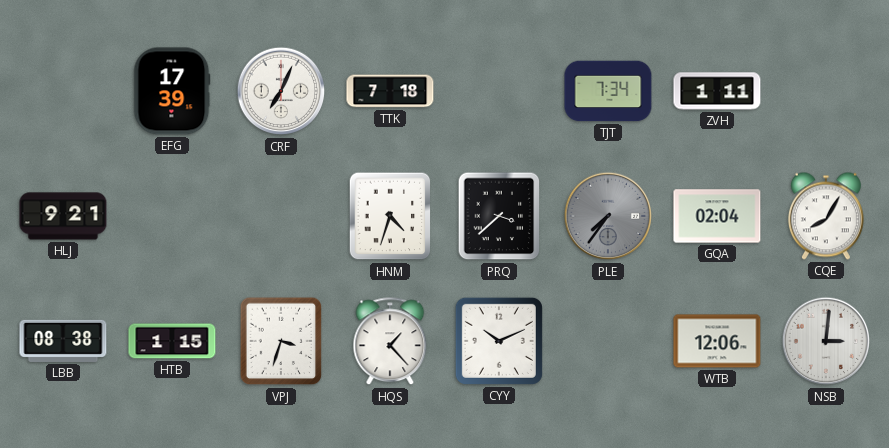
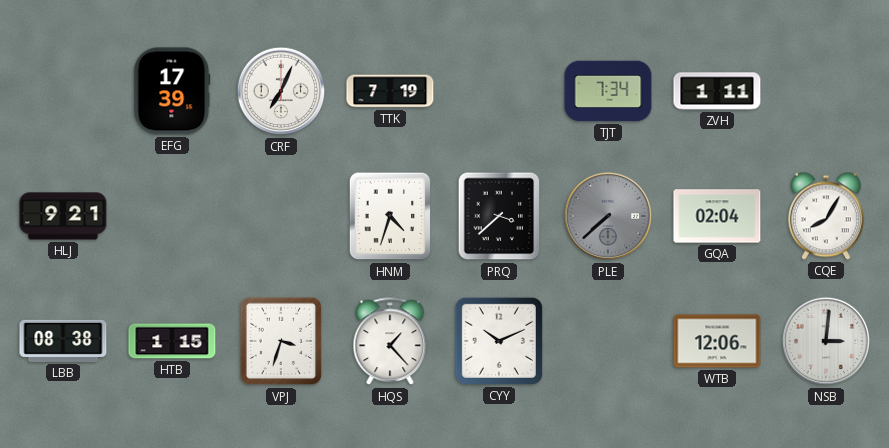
TTK: 7:18 -> 7:19
PLE: 7:36 -> 7:38
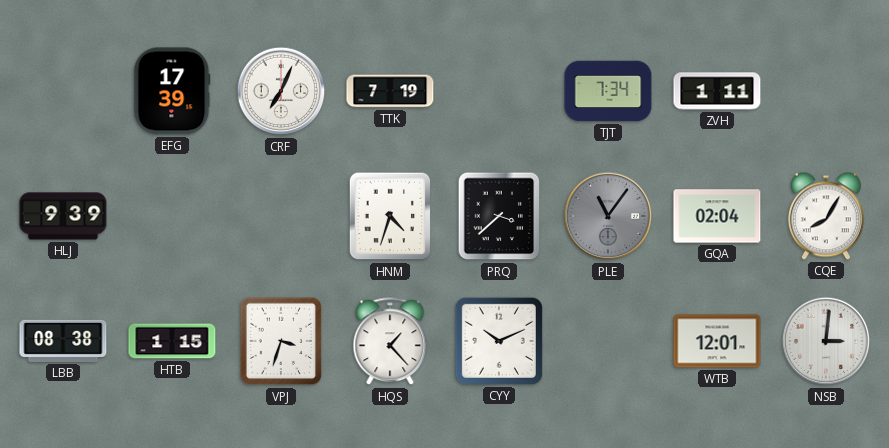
HLJ: 9:21 -> 9:39
PLE: 7:38 -> 11:06
WTB: 12:06 -> 12:01
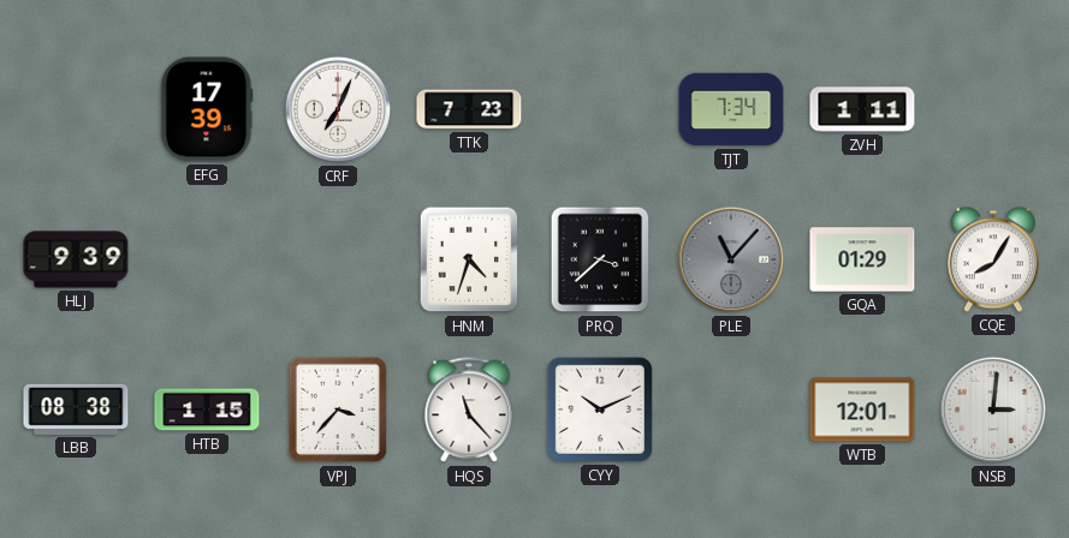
TTK: 7:19 -> 7:23
PLE: 11:06 -> 11:07
GQA: 02:04 -> 01:29
VPJ: 3:33 -> 3:37
HQS: 1:23 -> 11:23
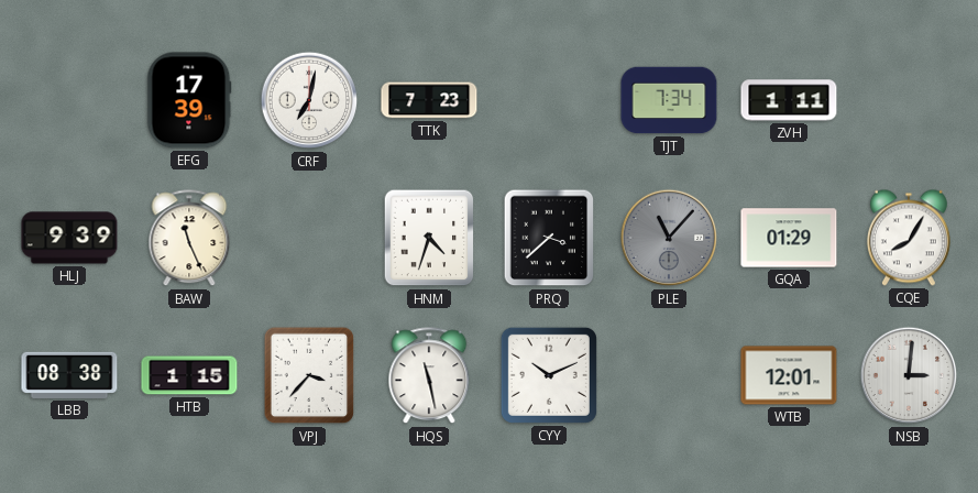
CRF: 7:04 -> 7:02
BAW: none -> 11:26
HQS: 11:23 -> 11:28
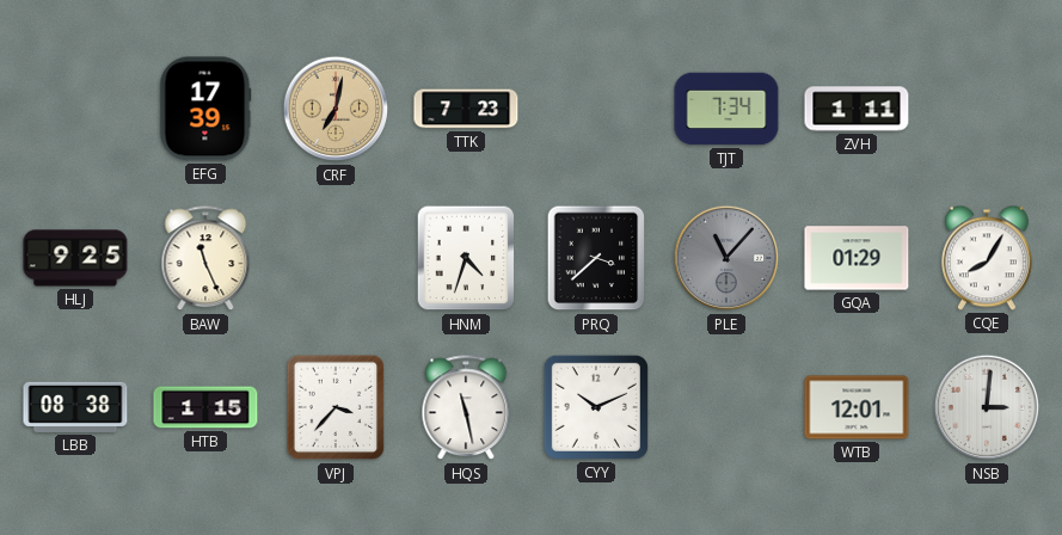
CRF dial: white -> champagne
HLJ: 9:39 -> 9:25
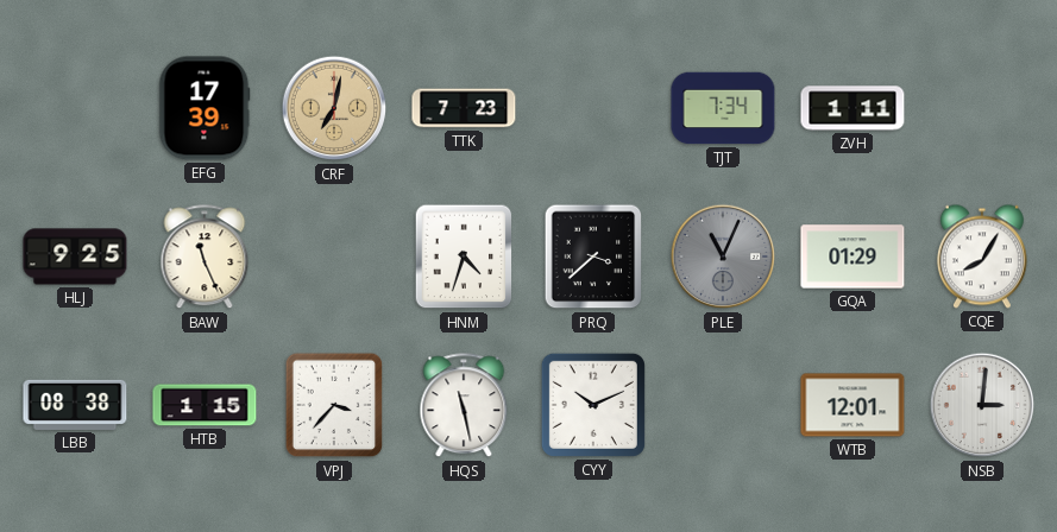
PLE: 11:07 -> 11:04
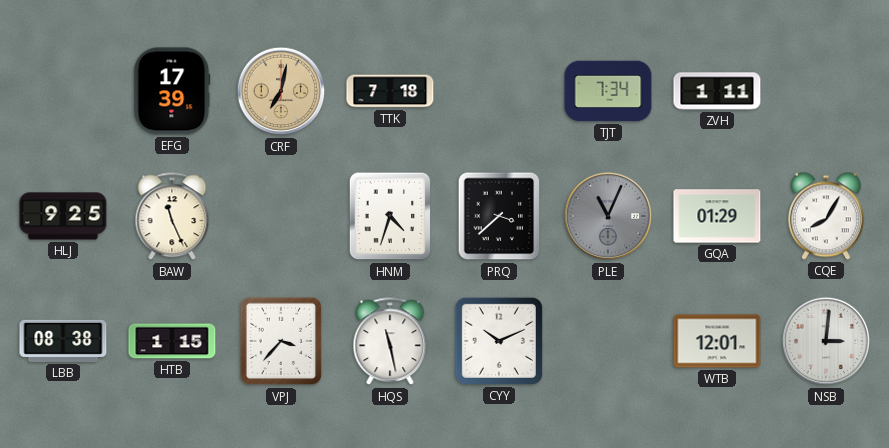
TTK: 7:23 -> 7:18
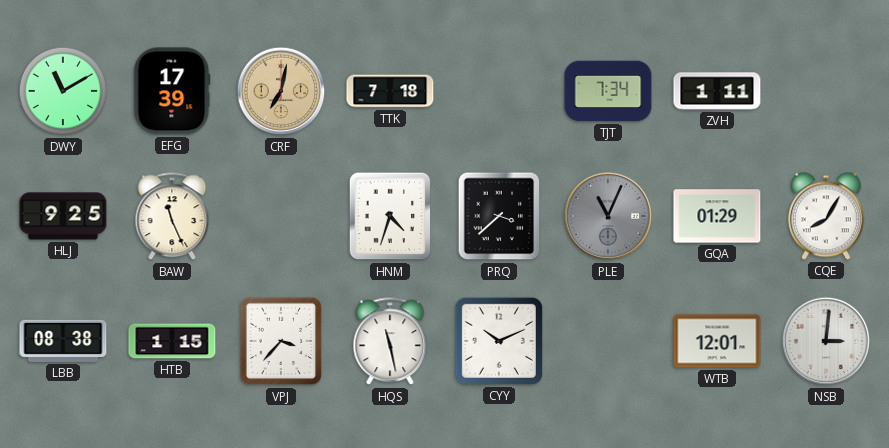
DWY: none -> 11:10
